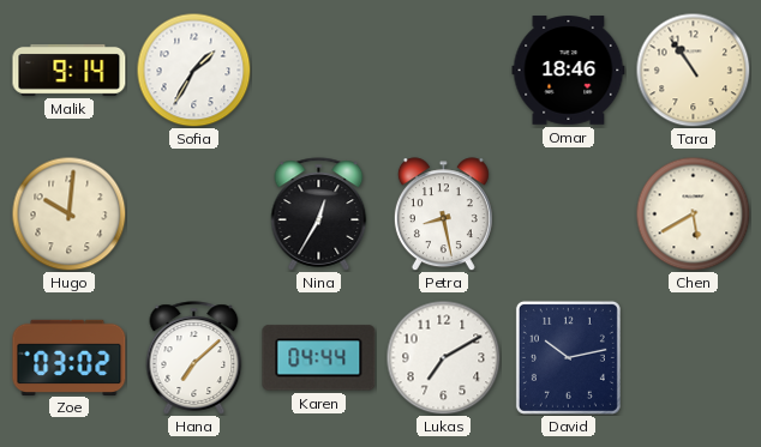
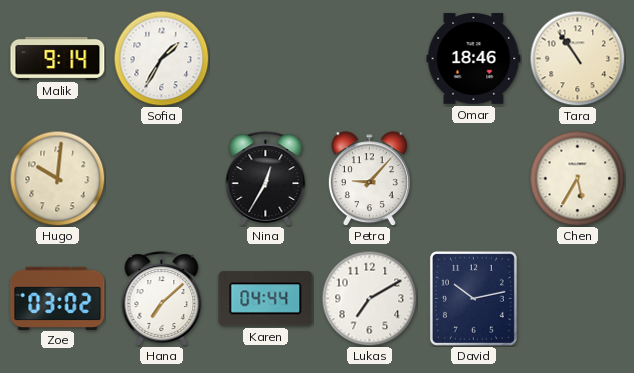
Petra: 8:28 -> 9:07
Chen: 5:40 -> 5:35
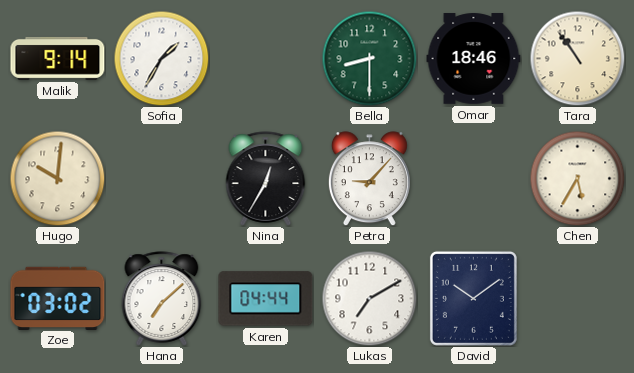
Bella: none -> 8:30
David: 10:13 -> 10:09
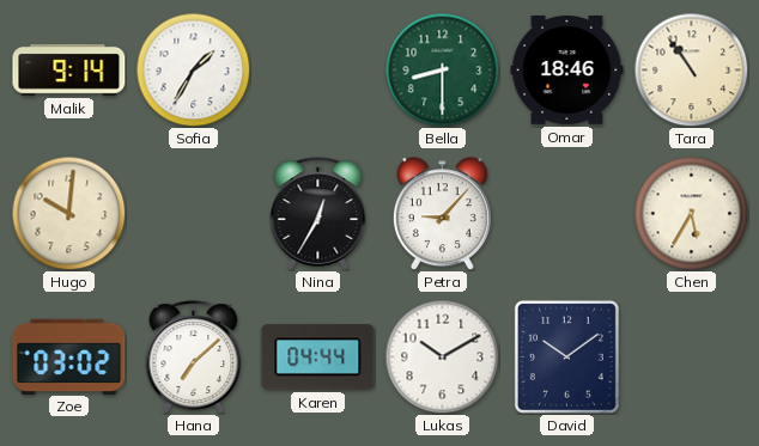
Lukas: 7:10 -> 10:10
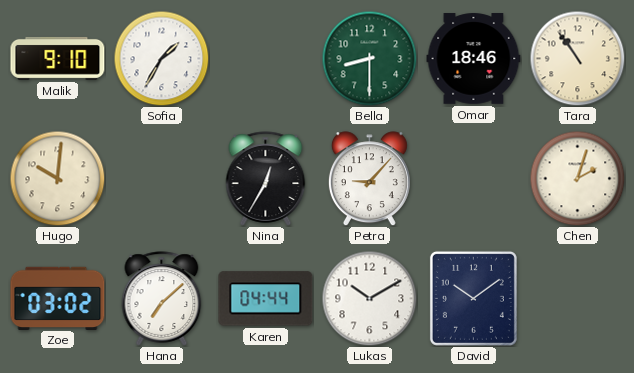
Malik: 9:14 -> 9:10
Chen: 5:35 -> 2:03
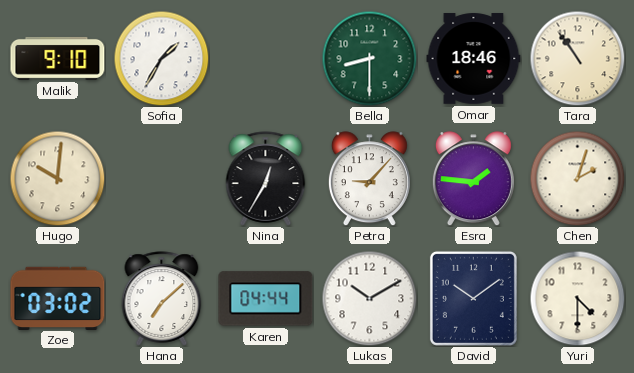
Esra: none -> 1:46
Yuri: none -> 4:30
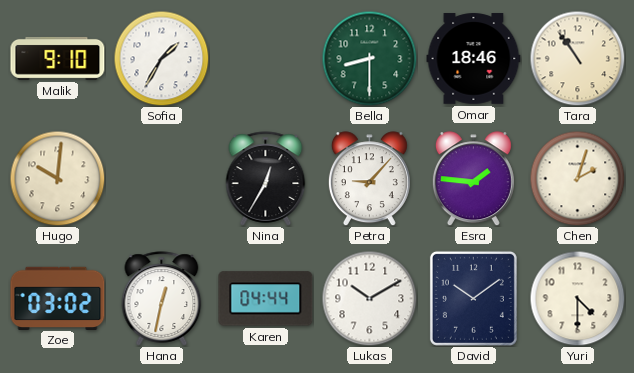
Hana: 7:08 -> 12:32
